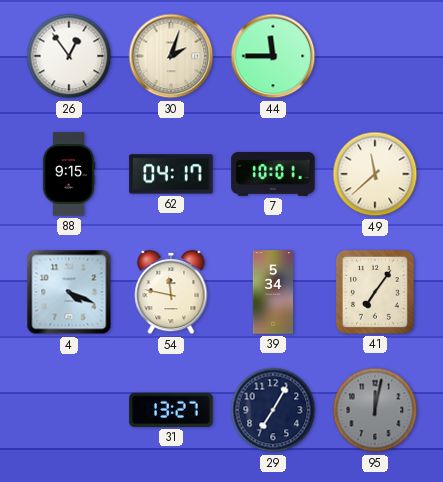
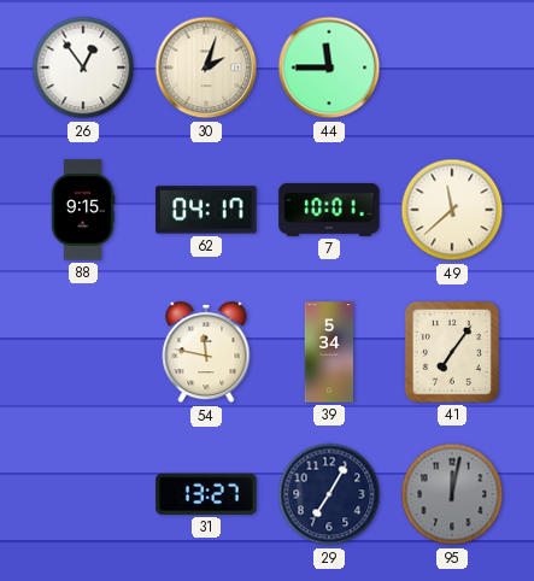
4: 4:19 -> none
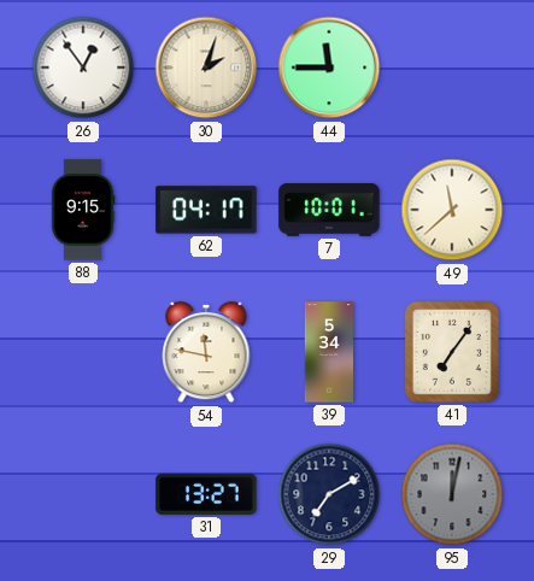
29: 7:05 -> 7:10
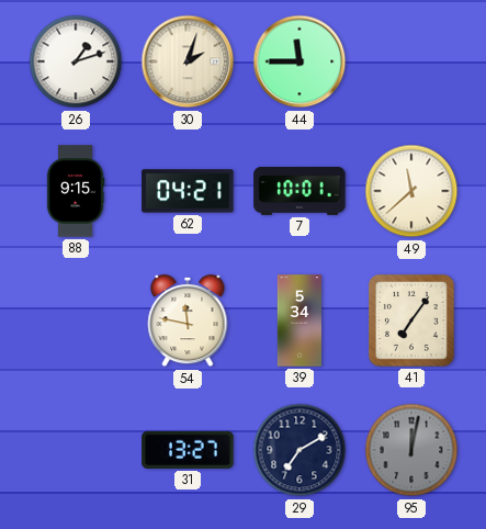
26: 12:54 -> 1:12
62: 04:17 -> 04:21
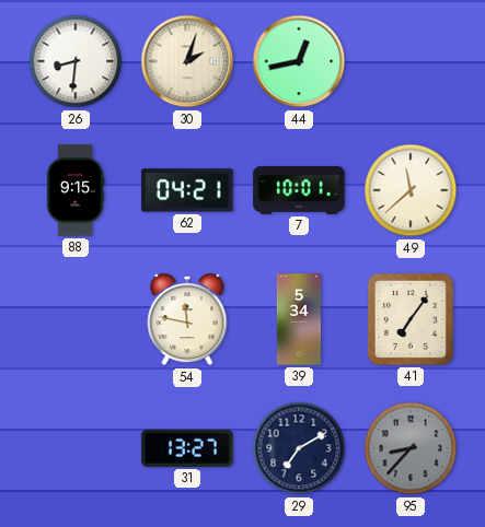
26: 1:12 -> 8:31
44: 11:45 -> 12:43
95: 12:02 -> 8:37
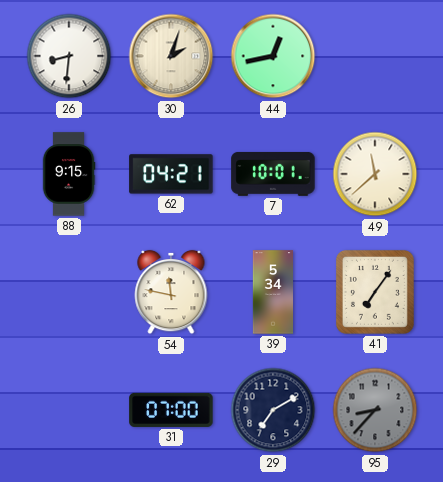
31: 13:27 -> 07:00
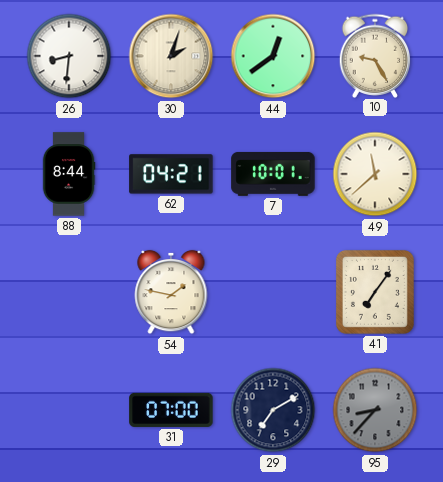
44: 12:43 -> 12:39
10: none -> 9:25
88: 9:15 -> 8:44
54: 11:47 -> 1:47
39: 5:34 -> none
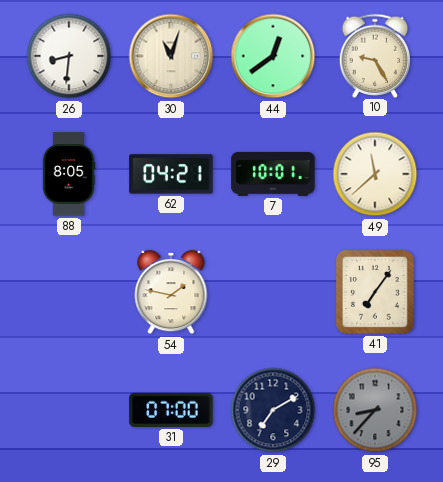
30: 2:03 -> 11:03
88: 8:44 -> 8:05
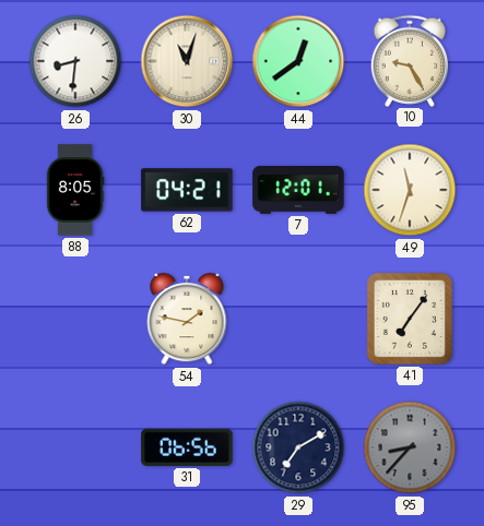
7: 10:01 -> 12:01
49: 11:38 -> 11:33
31: 07:00 -> 06:56
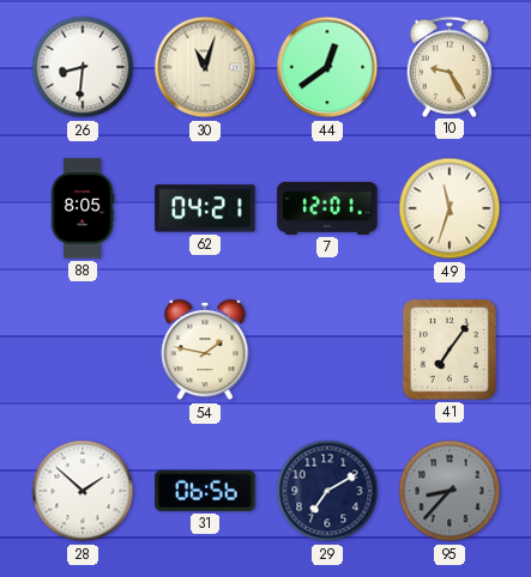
28: none -> 1:52
